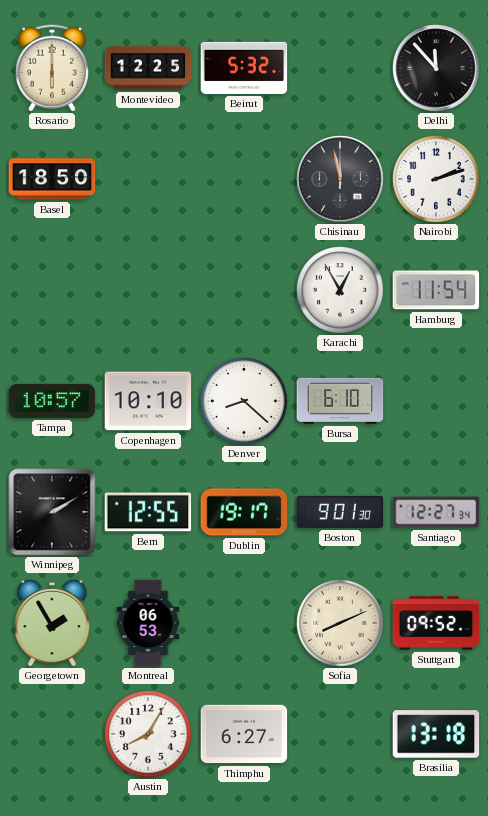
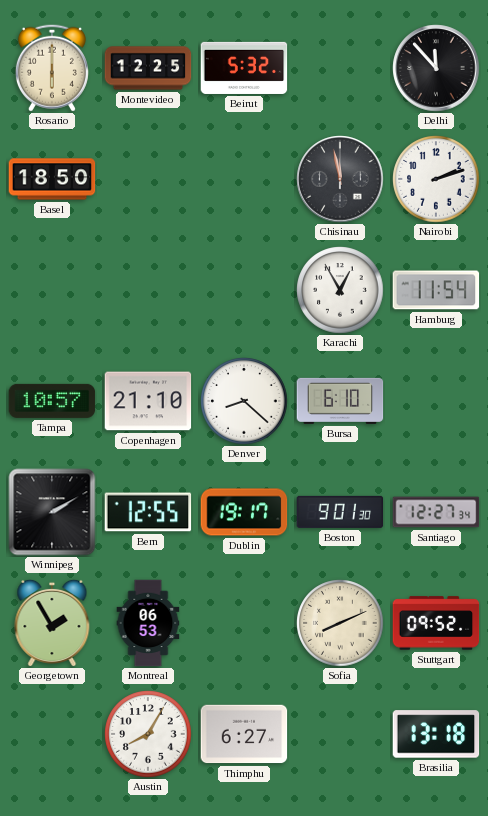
Copenhagen: 10:10 -> 21:10
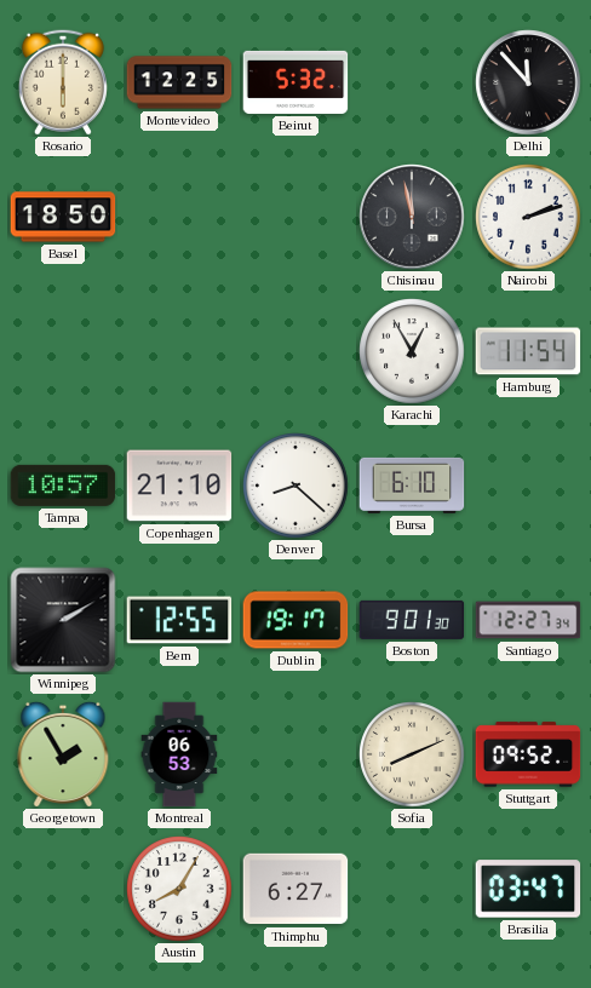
Brasilia: 13:18 -> 03:47
